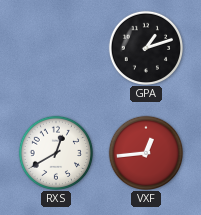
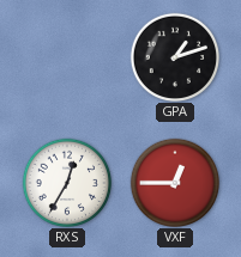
RXS: 12:40 -> 12:35
VXF: 12:44 -> 12:45
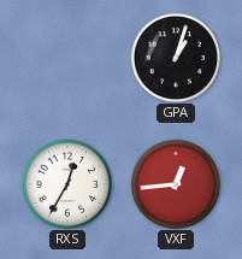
GPA: 1:12 -> 1:03
VXF: 12:45 -> 12:44
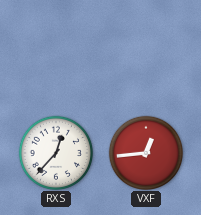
GPA: 1:03 -> none
RXS: 12:35 -> 12:37
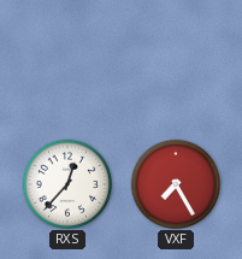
VXF: 12:44 -> 7:25
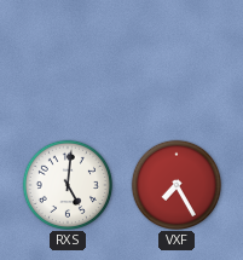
RXS: 12:37 -> 5:01
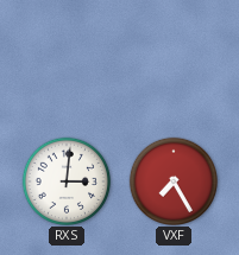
RXS: 5:01 -> 3:01
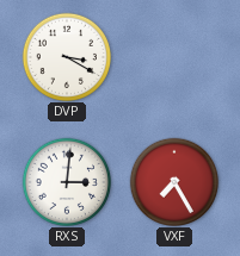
DVP: none -> 3:20
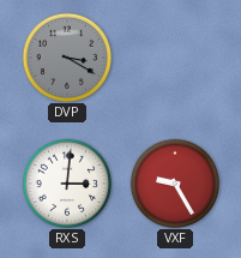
DVP dial: white -> grey
VXF: 7:25 -> 9:25
